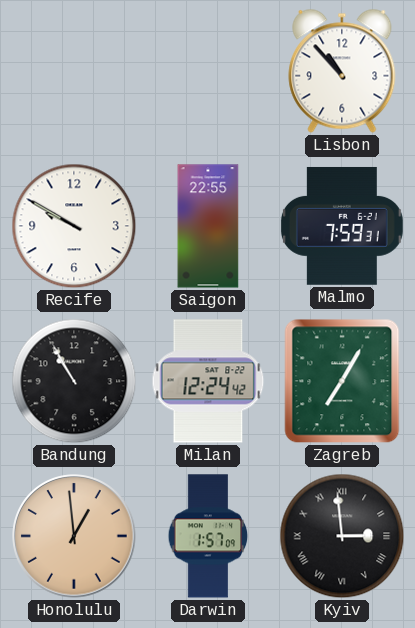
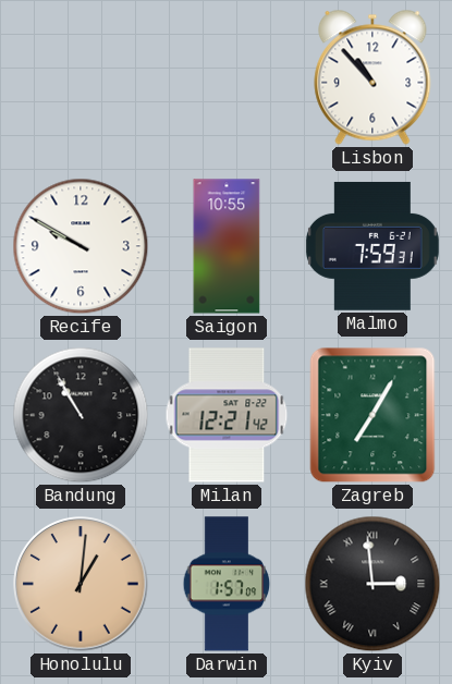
Saigon: 22:55 -> 10:55
Milan: 12:24 -> 12:21
Honolulu: 12:59 -> 1:01
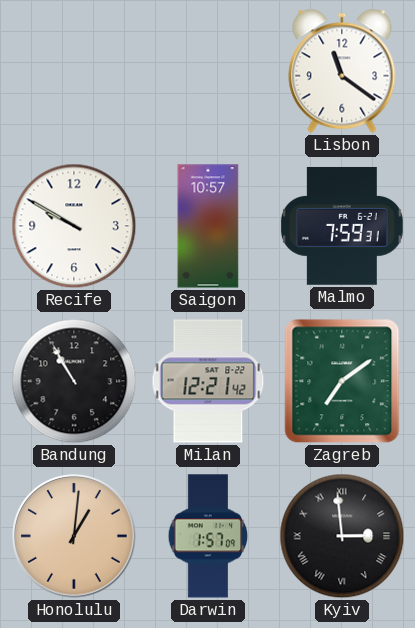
Lisbon: 10:53 -> 11:21
Saigon: 10:55 -> 10:57
Zagreb: 7:05 -> 7:09
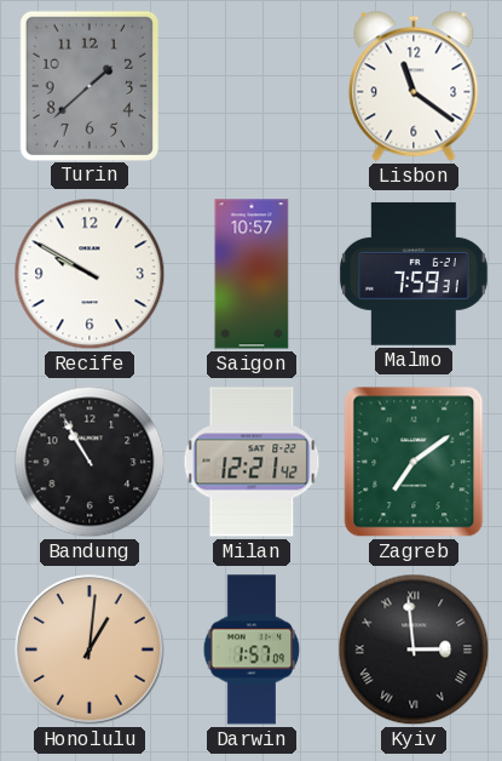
Turin: none -> 1:38
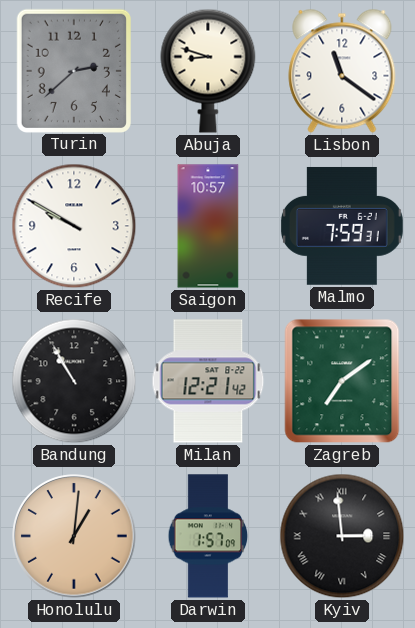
Turin: 1:38 -> 2:38
Abuja: none -> 8:48
